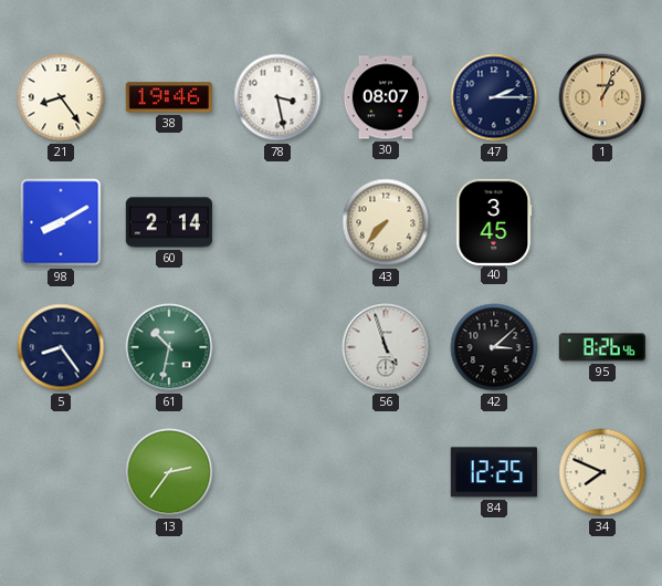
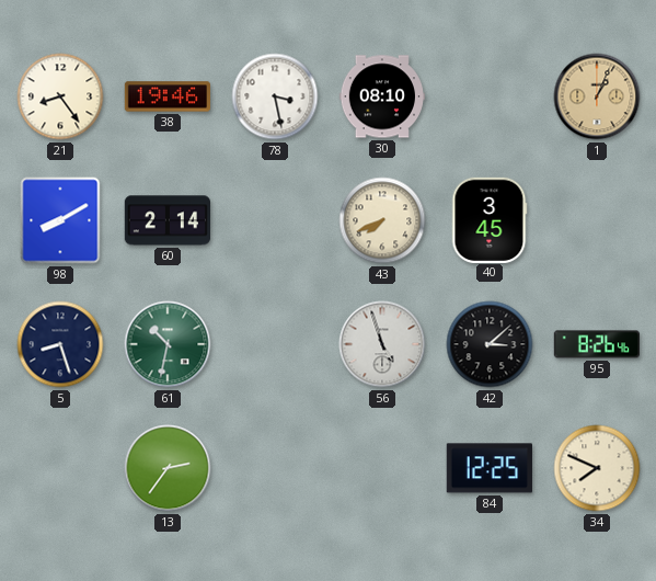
30: 08:07 -> 08:10
47: 2:15 -> none
43: 7:37 -> 7:41
5: 8:24 -> 8:27
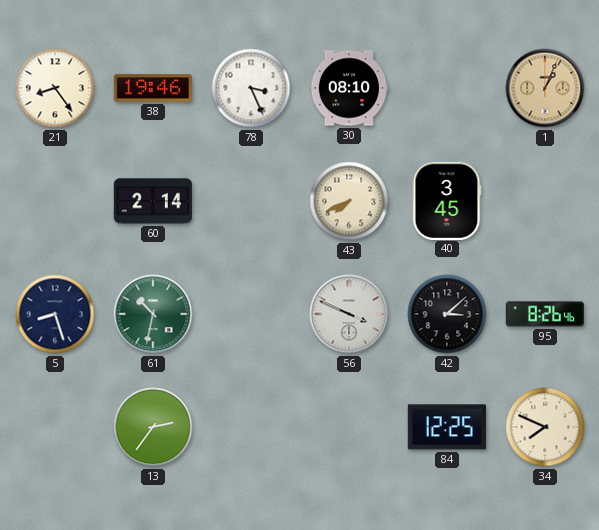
78: 3:28 -> 3:26
98: 8:10 -> none
56: 4:57 -> 3:49
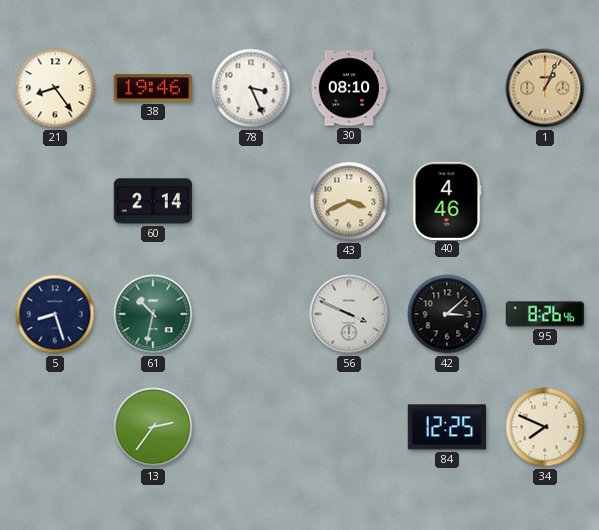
43: 7:41 -> 3:41
40: 3:45 -> 4:46
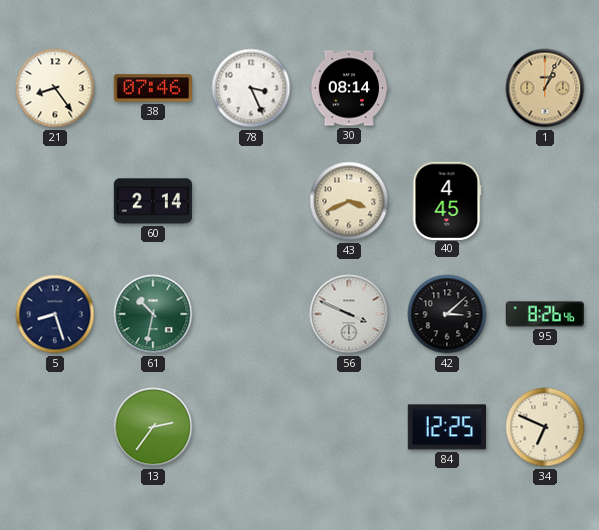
38: 19:46 -> 07:46
30: 08:10 -> 08:14
40: 4:46 -> 4:45
34: 7:49 -> 6:49
